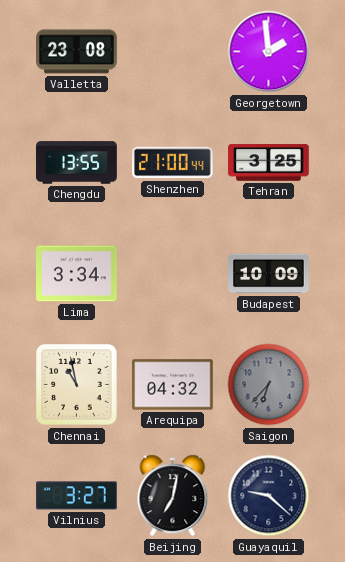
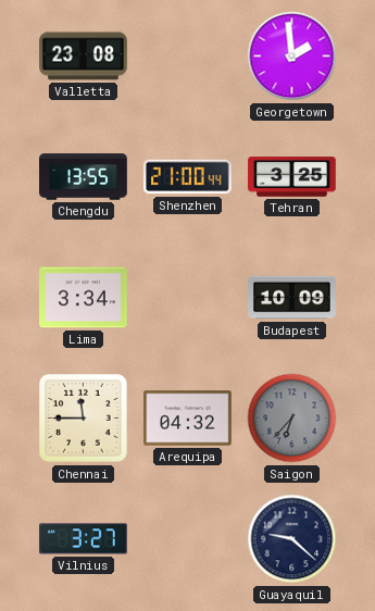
Chennai: 10:58 -> 11:45
Beijing: 7:02 -> none
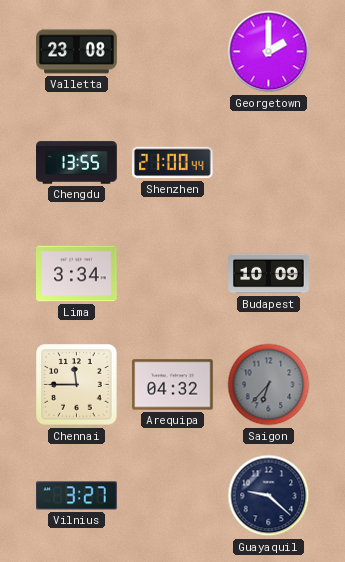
Georgetown: 1:59 -> 2:00
Tehran: 3:25 -> none
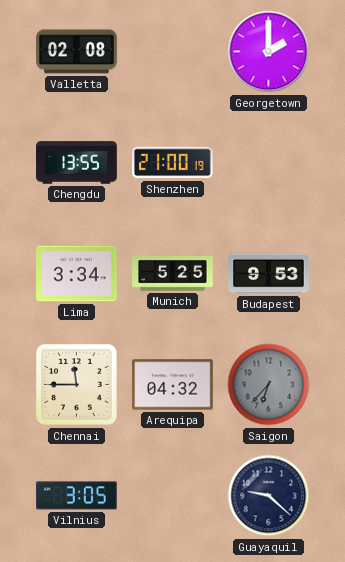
Valletta: 23:08 -> 02:08
Shenzhen: 21:00:44 -> 21:00:19
Munich: none -> 5:25
Budapest: 10:09 -> 9:53
Vilnius: 3:27 -> 3:05
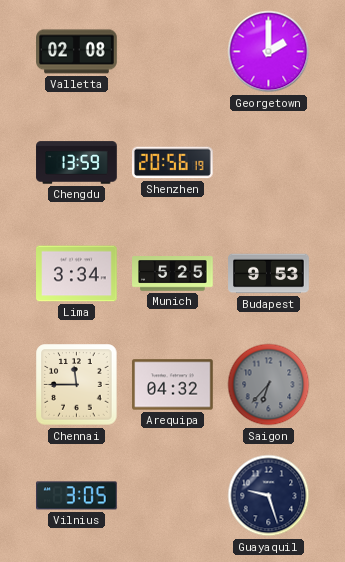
Chengdu: 13:55 -> 13:59
Shenzhen: 21:00 -> 20:56
Guayaquil: 9:22 -> 9:27
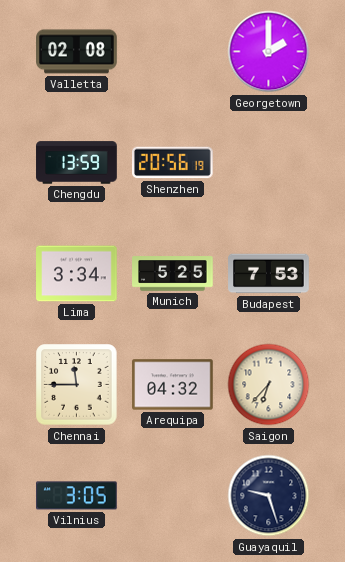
Budapest: 9:53 -> 7:53
Saigon dial: grey -> cream
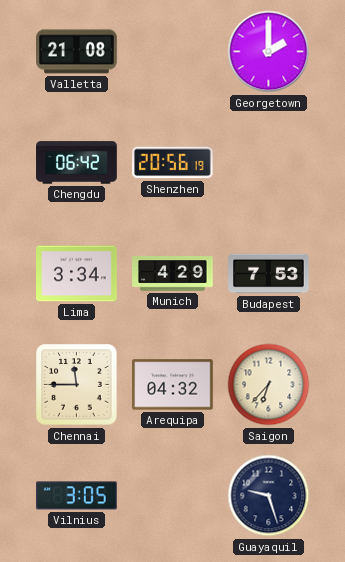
Valletta: 02:08 -> 21:08
Chengdu: 13:59 -> 06:42
Munich: 5:25 -> 4:29
